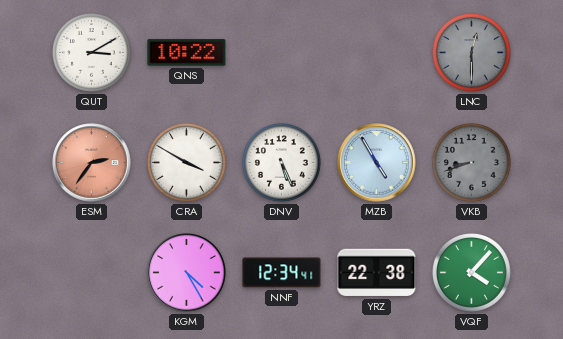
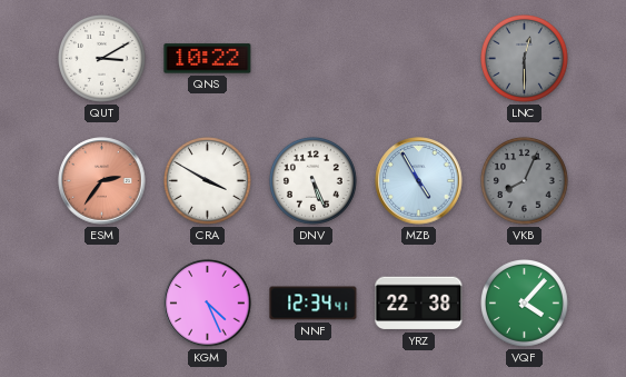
VKB: 8:42 -> 8:04
KGM: 4:25 -> 4:26
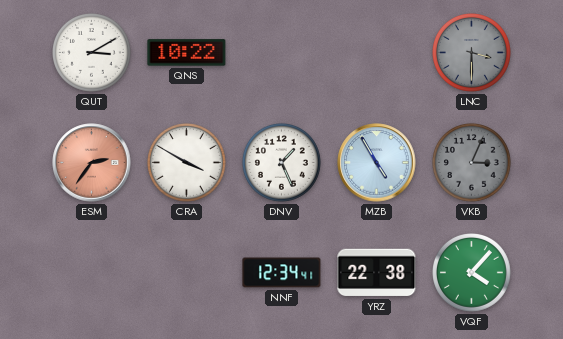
LNC: 12:30 -> 3:30
DNV: 5:26 -> 1:26
VKB: 8:04 -> 3:04
KGM: 4:26 -> none
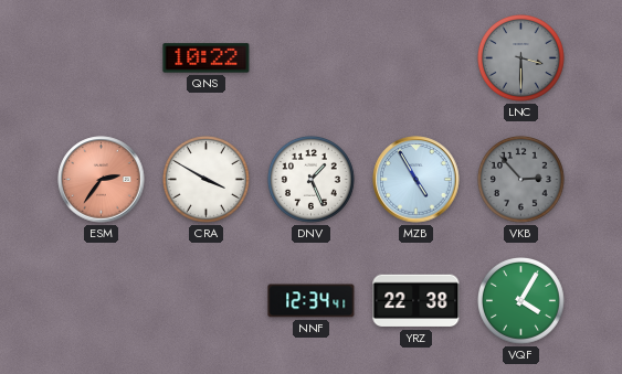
QUT: 3:10 -> none
VKB: 3:04 -> 2:53
VQF: 4:07 -> 4:05
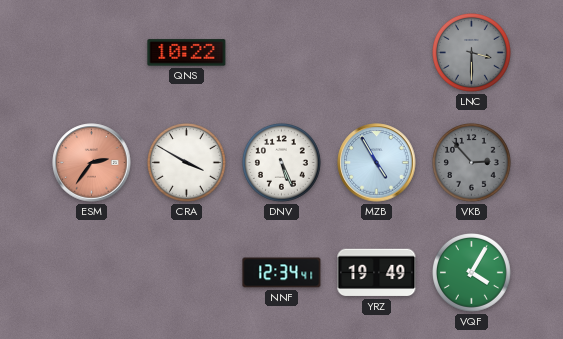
DNV: 1:26 -> 5:26
YRZ: 22:38 -> 19:49
